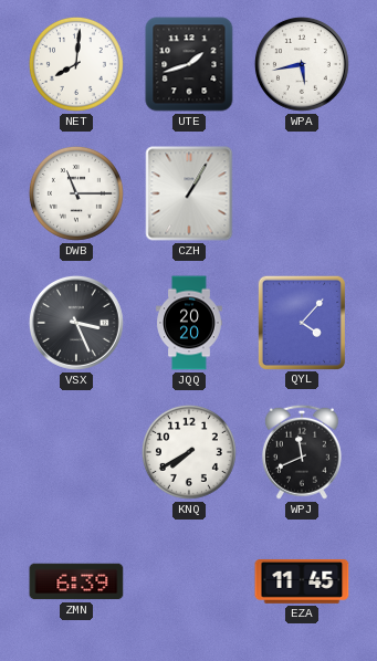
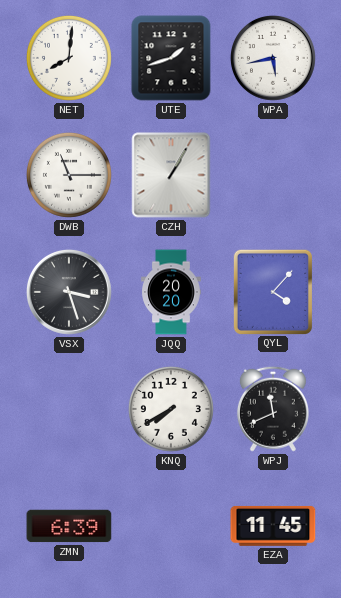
VSX: 3:26 -> 3:27
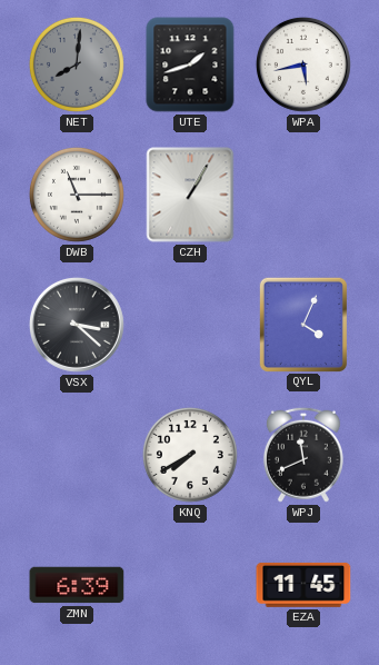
NET dial: white -> grey
VSX: 3:27 -> 3:22
JQQ: 20:20 -> none
QYL: 4:07 -> 4:04
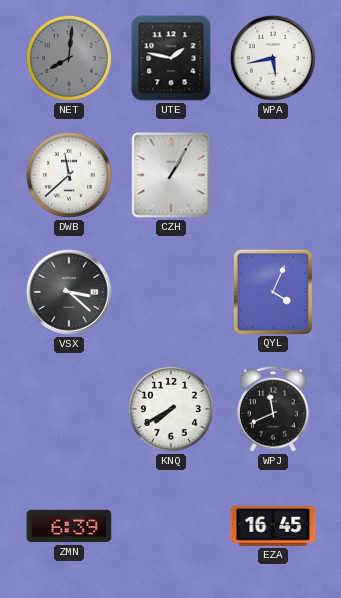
UTE: 1:42 -> 1:47
DWB: 11:15 -> 11:38
EZA: 11:45 -> 16:45
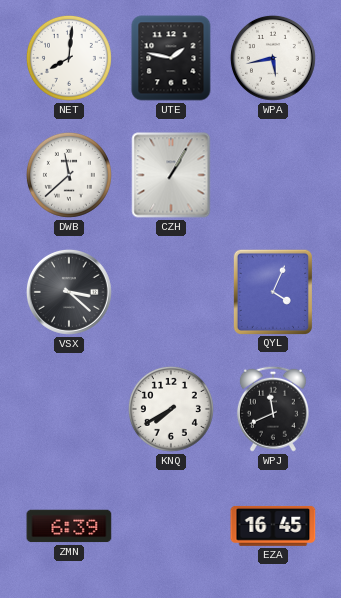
NET dial: grey -> white
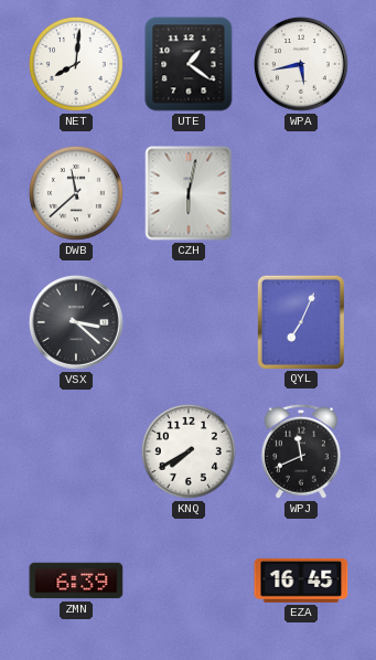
UTE: 1:47 -> 1:21
CZH: 1:05 -> 6:02
QYL: 4:04 -> 7:04
